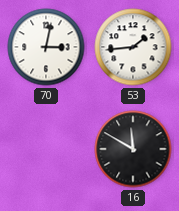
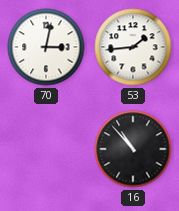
16: 11:50 -> 10:53
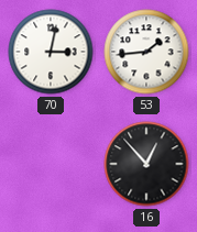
16: 10:53 -> 12:53
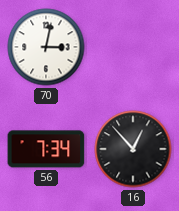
53: 1:44 -> none
56: none -> 7:34
